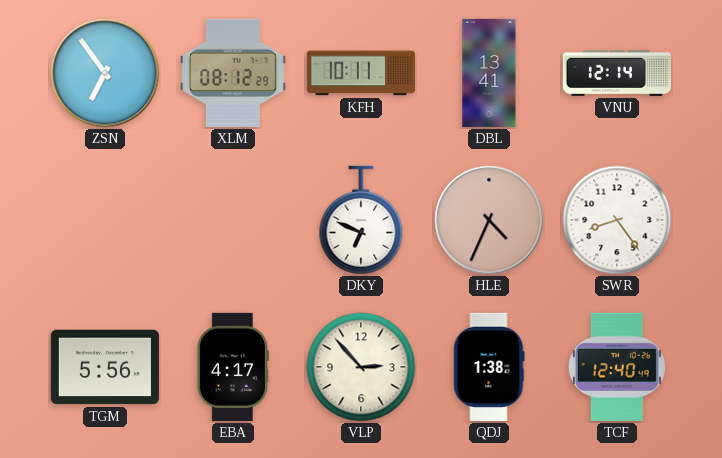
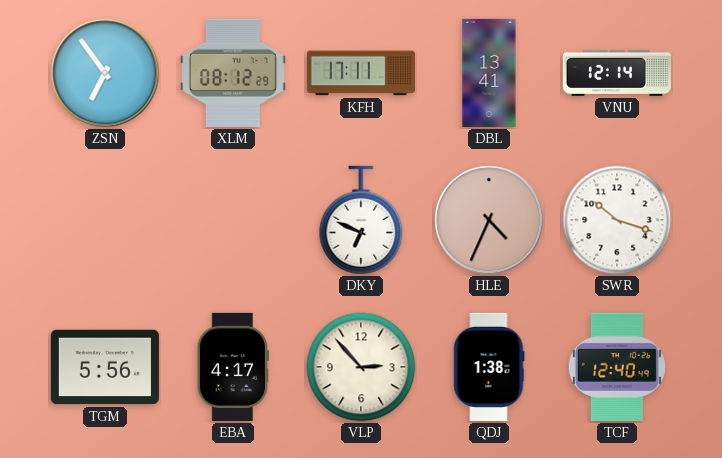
KFH: 10:11 -> 17:11
SWR: 8:24 -> 10:18
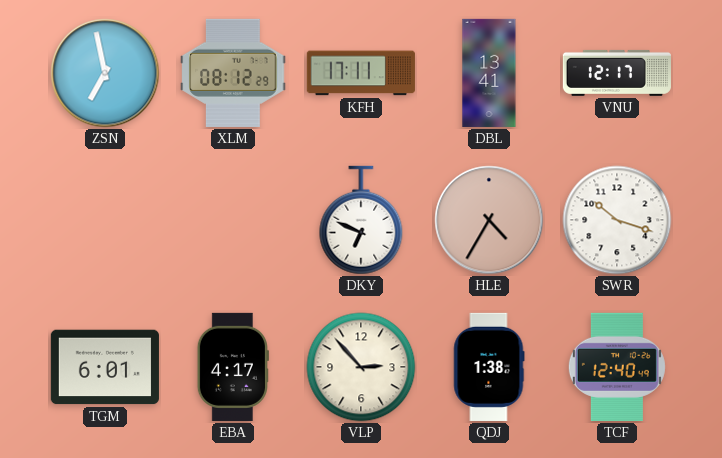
ZSN: 6:54 -> 6:58
VNU: 12:14 -> 12:17
HLE: 4:34 -> 4:35
TGM: 5:56 -> 6:01
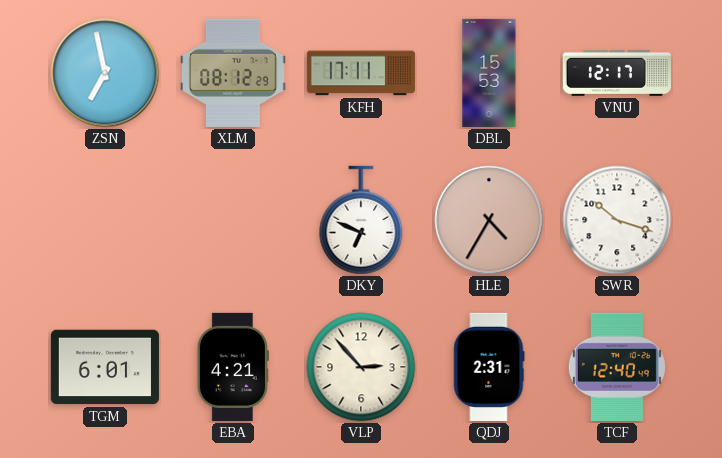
DBL: 13:41 -> 15:53
EBA: 4:17 -> 4:21
QDJ: 1:38 -> 2:31
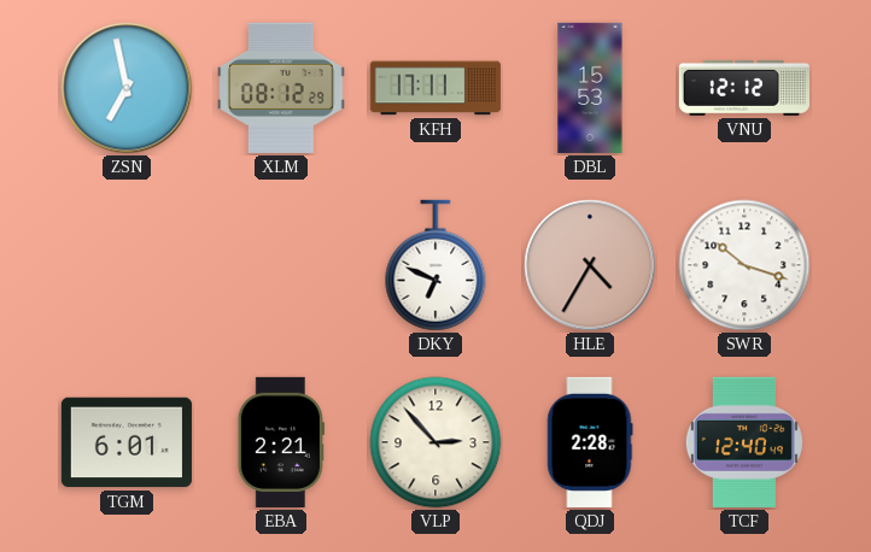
VNU: 12:17 -> 12:12
EBA: 4:21 -> 2:21
QDJ: 2:31 -> 2:28
